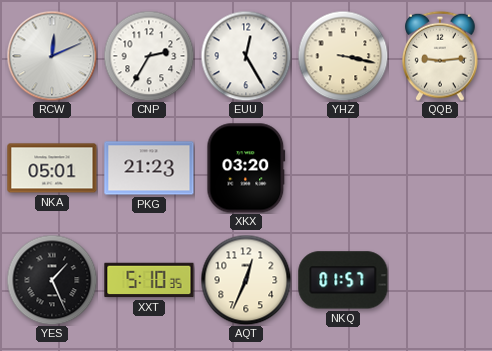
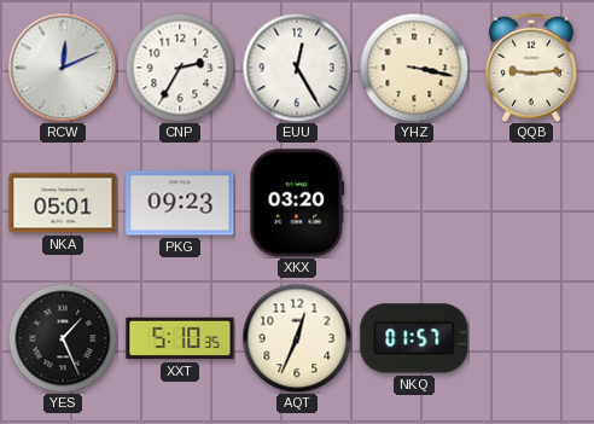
PKG: 21:23 -> 09:23
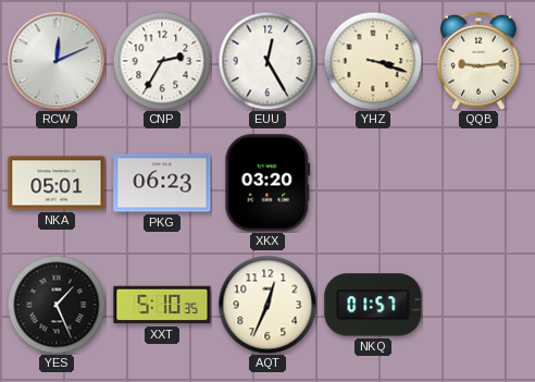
YHZ: 3:17 -> 3:18
PKG: 09:23 -> 06:23
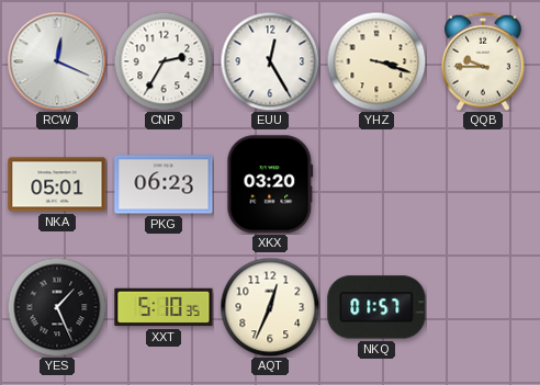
RCW: 12:11 -> 12:19
QQB: 9:14 -> 9:45
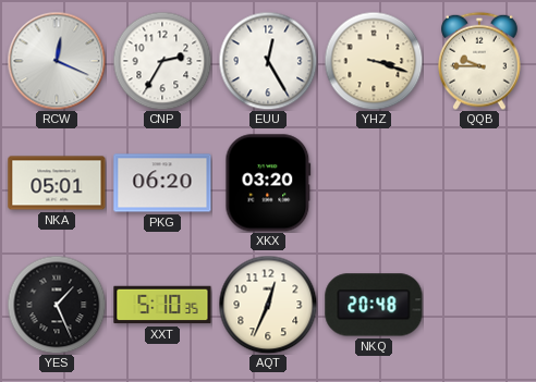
PKG: 06:23 -> 06:20
NKQ: 01:57 -> 20:48
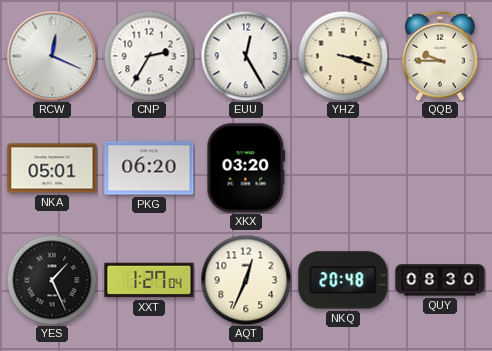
XXT: 5:10 -> 1:27
QUY: none -> 08:30
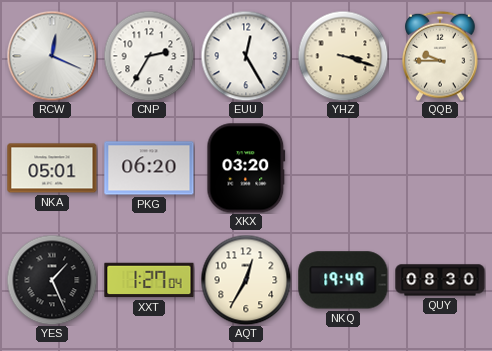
AQT: 12:34 -> 12:35
NKQ: 20:48 -> 19:49
